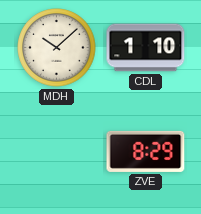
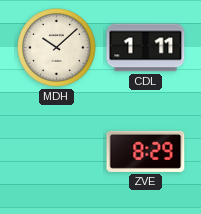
CDL: 1:10 -> 1:11
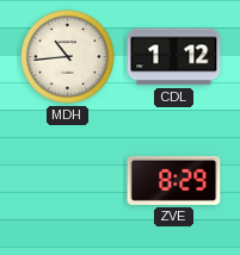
MDH: 10:08 -> 10:44
CDL: 1:11 -> 1:12
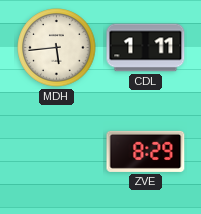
MDH: 10:44 -> 5:44
CDL: 1:12 -> 1:11
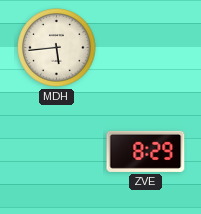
CDL: 1:11 -> none
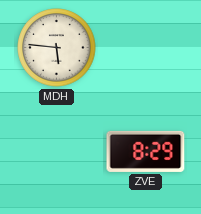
MDH: 5:44 -> 5:46
